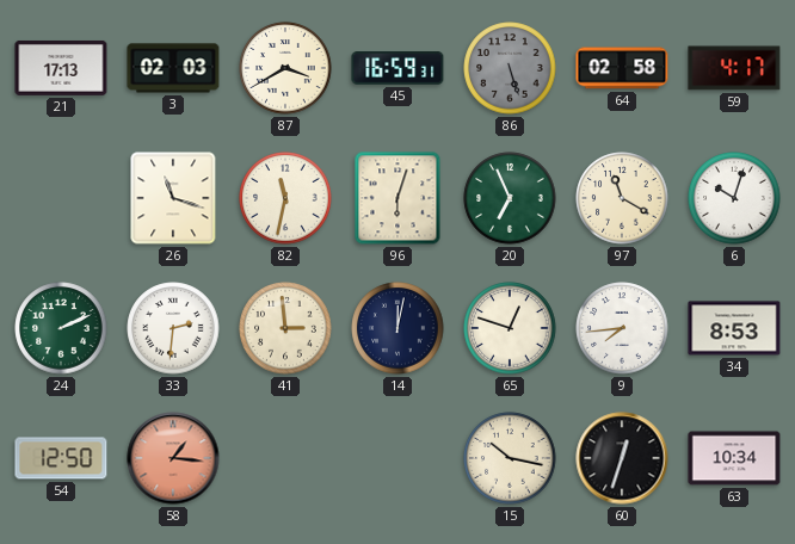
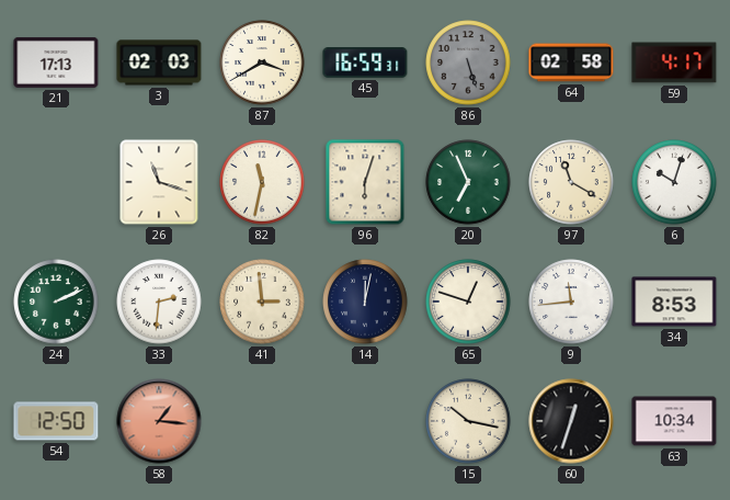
9: 7:44 -> 11:44
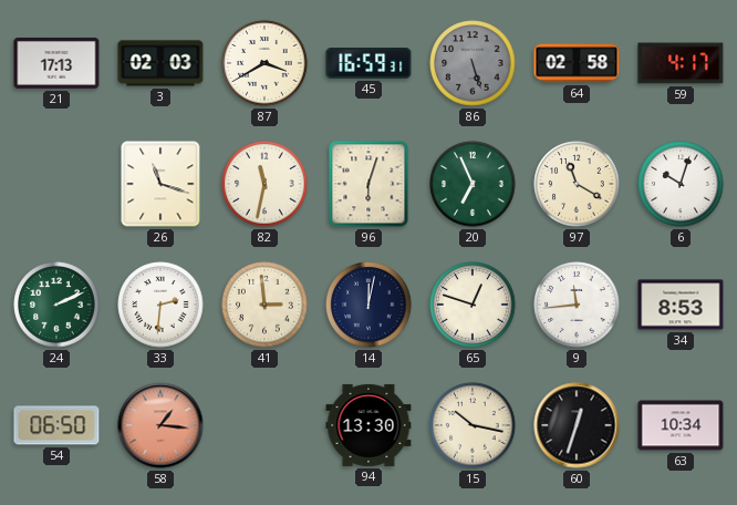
54: 12:50 -> 06:50
94: none -> 13:30
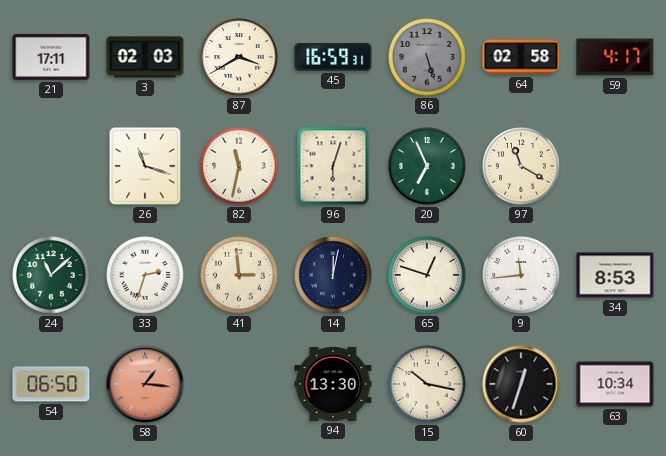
21: 17:13 -> 17:11
6: 10:03 -> none
24: 2:11 -> 11:08
33: 2:31 -> 2:33
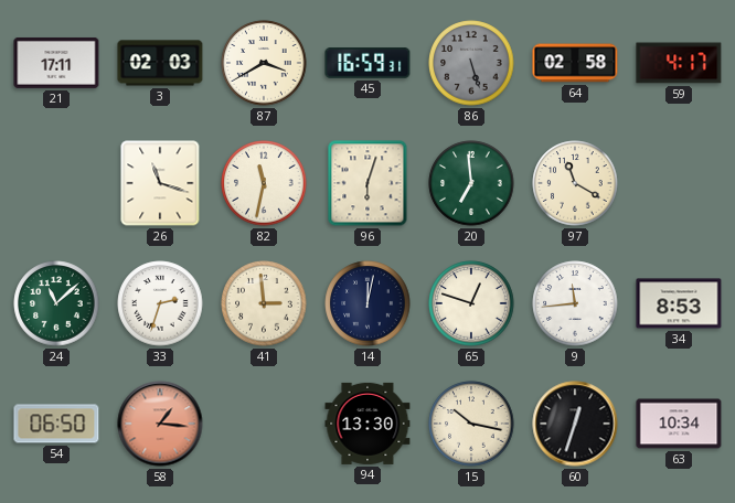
20: 6:56 -> 6:59
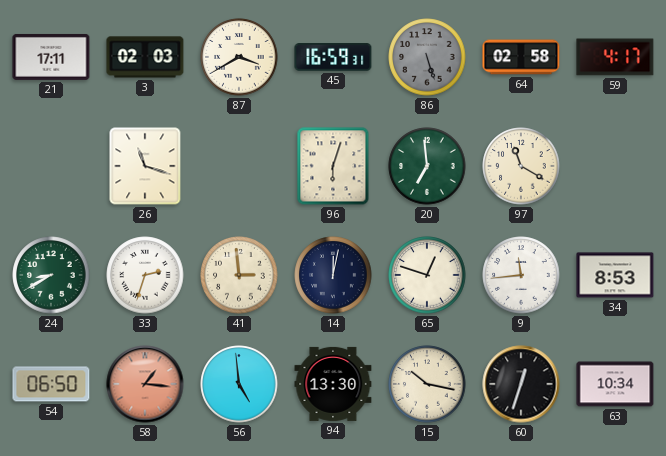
82: 11:32 -> none
24: 11:08 -> 8:40
56: none -> 4:59
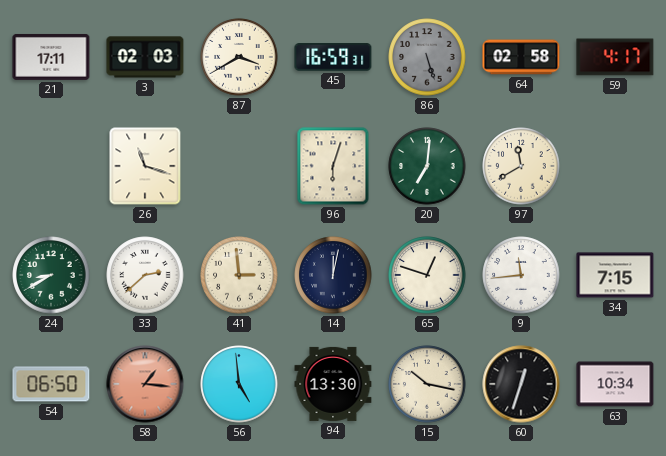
20: 6:59 -> 7:01
97: 11:20 -> 11:40
33: 2:33 -> 2:38
34: 8:53 -> 7:15
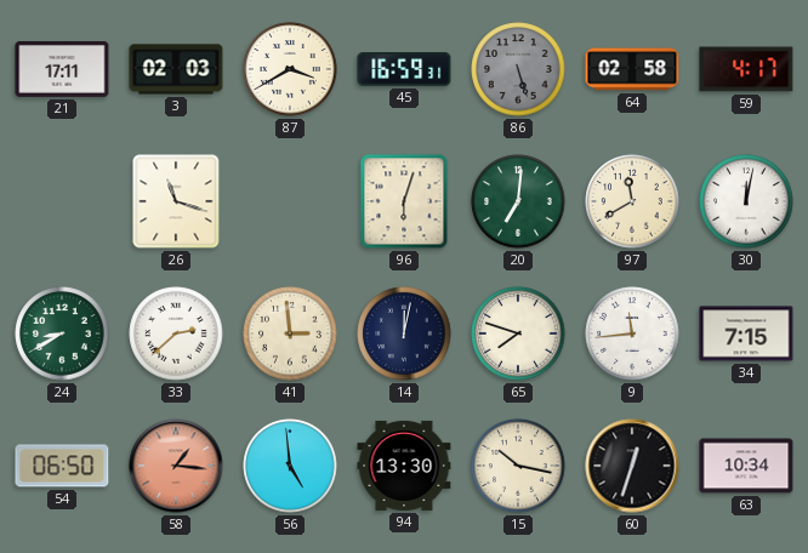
30: none -> 12:02
65: 12:48 -> 7:48
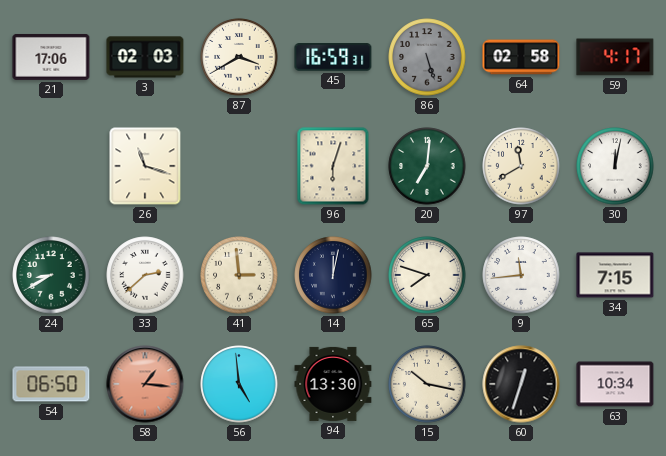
21: 17:11 -> 17:06
